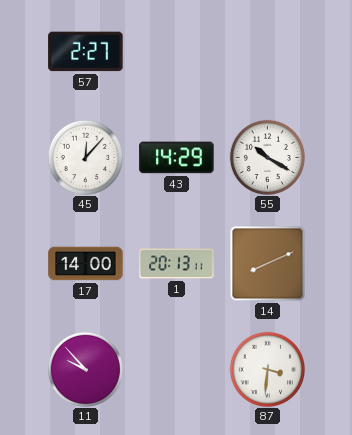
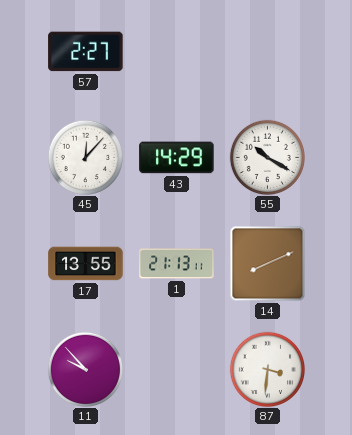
17: 14:00 -> 13:55
1: 20:13 -> 21:13
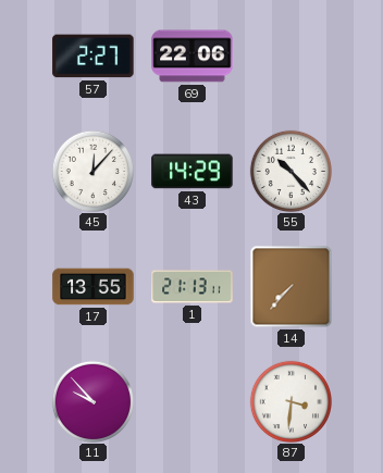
69: none -> 22:06
55: 10:20 -> 10:23
14: 8:11 -> 7:37
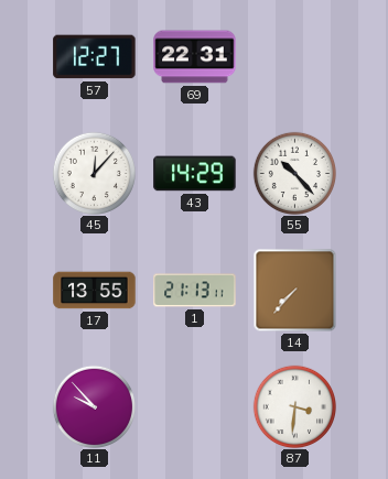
57: 2:27 -> 12:27
69: 22:06 -> 22:31
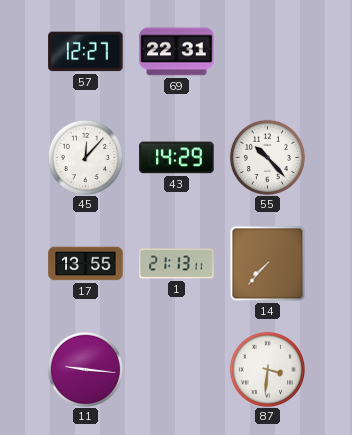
11: 9:53 -> 9:16
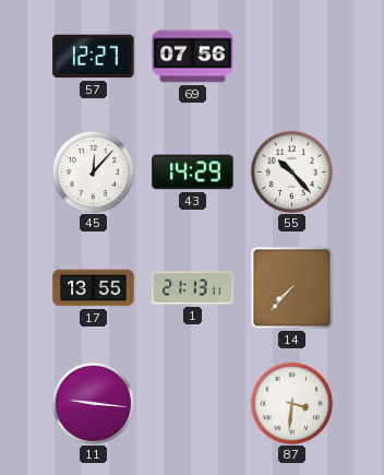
69: 22:31 -> 07:56
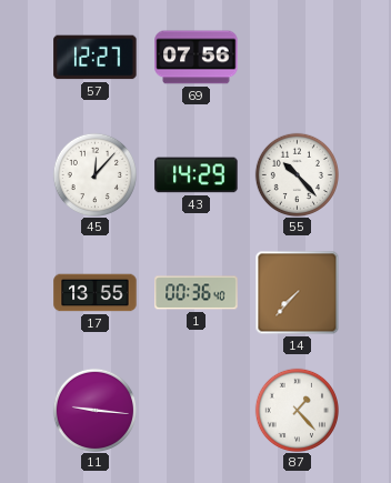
1: 21:13 -> 00:36
87: 3:31 -> 1:23
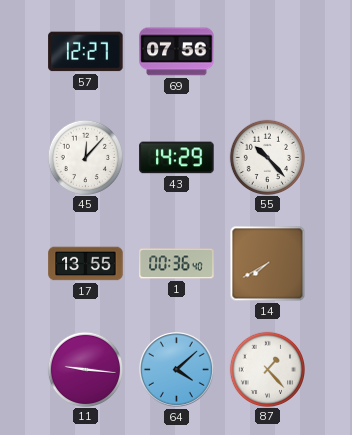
14: 7:37 -> 7:40
64: none -> 4:08
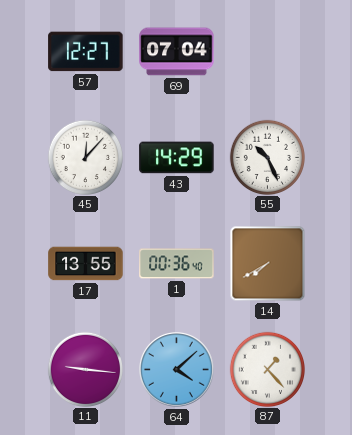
69: 07:56 -> 07:04
55: 10:23 -> 10:26
